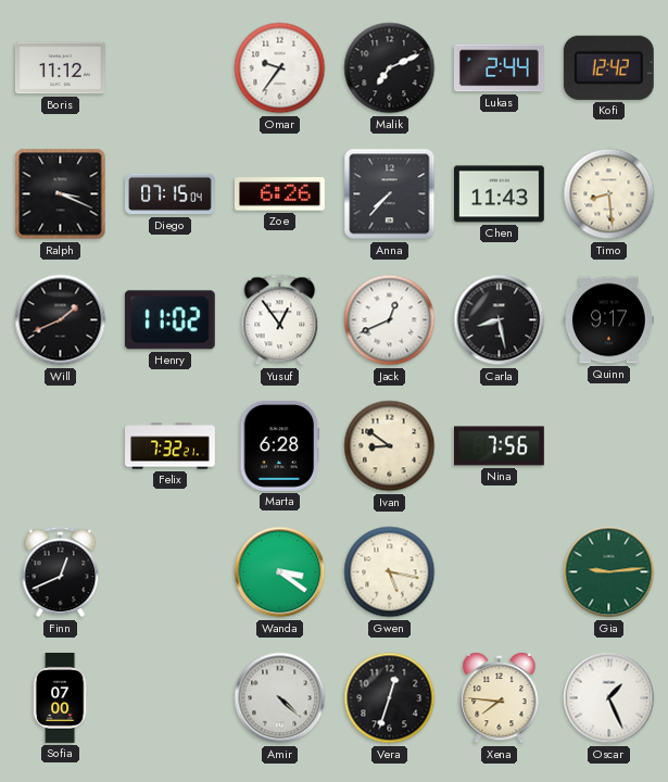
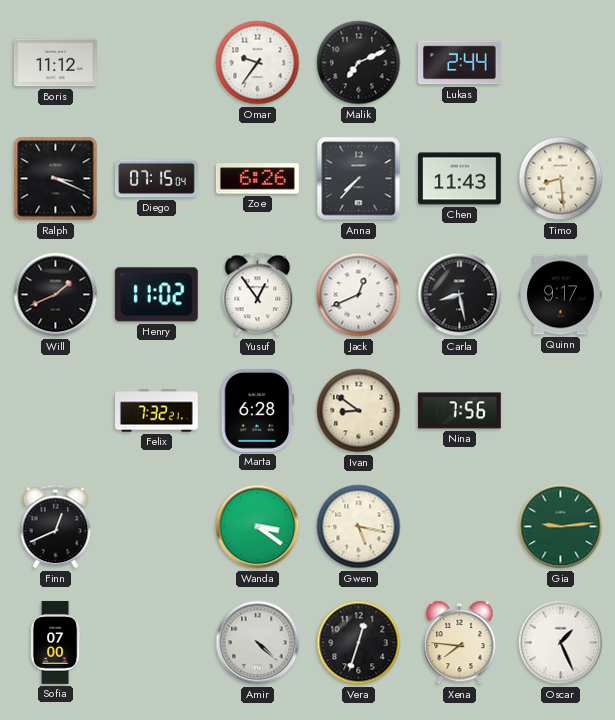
Kofi: 12:42 -> none
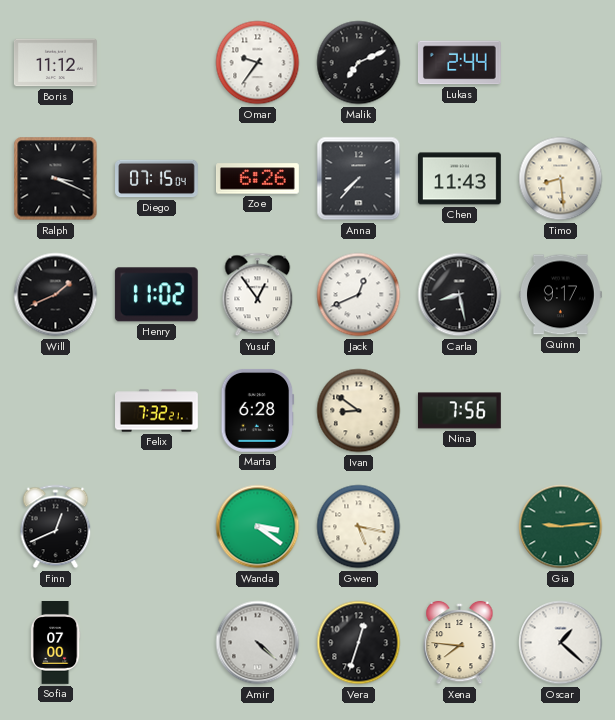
Oscar: 1:26 -> 1:22
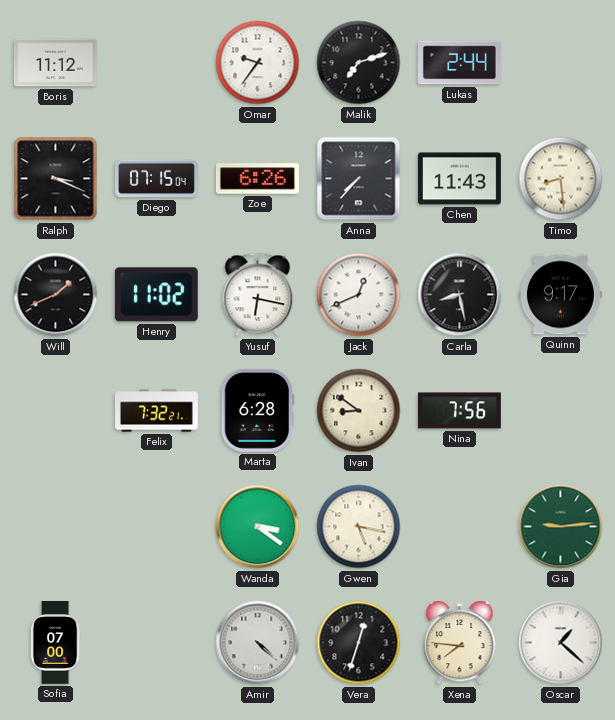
Malik: 7:11 -> 7:12
Yusuf: 12:54 -> 6:17
Finn: 12:41 -> none
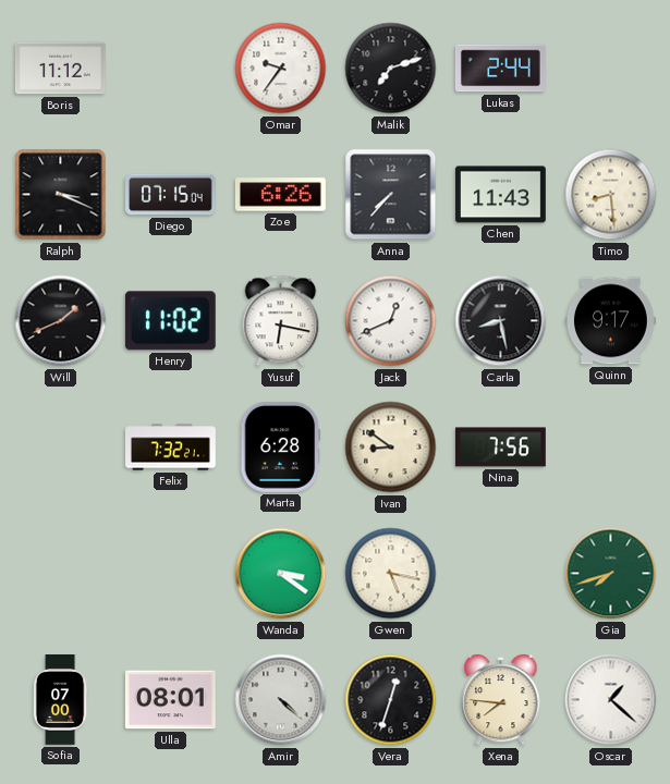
Gia: 9:14 -> 7:42
Ulla: none -> 08:01
